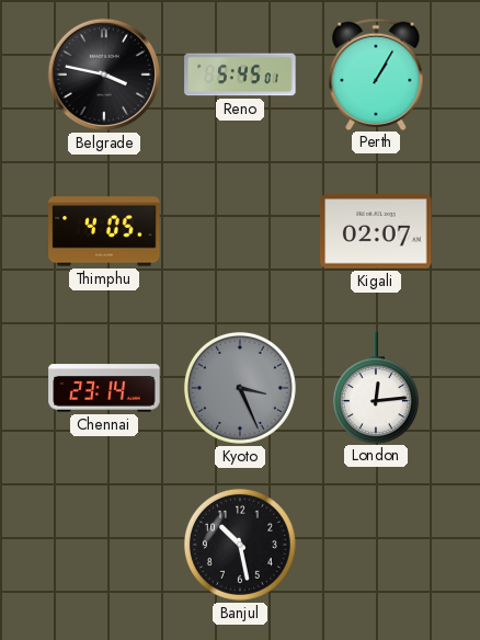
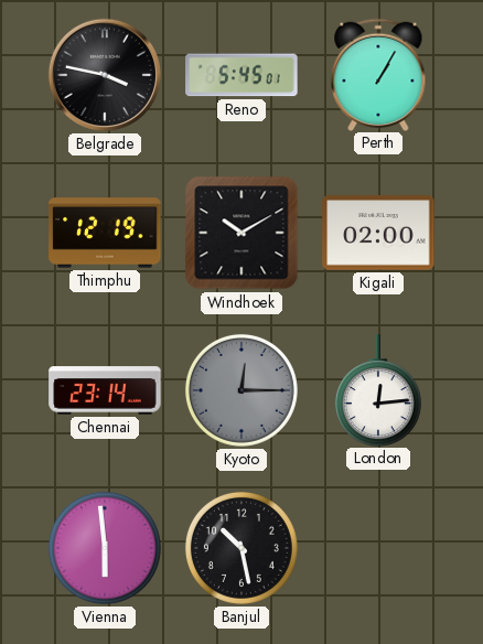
Thimphu: 4:05 -> 12:19
Windhoek: none -> 10:10
Kigali: 02:07 -> 02:00
Kyoto: 3:26 -> 12:15
Vienna: none -> 5:59
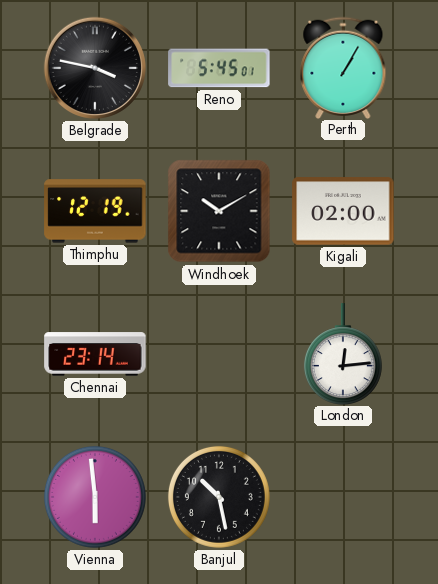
Kyoto: 12:15 -> none
